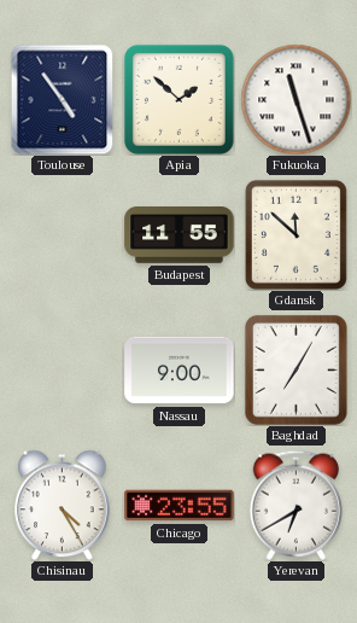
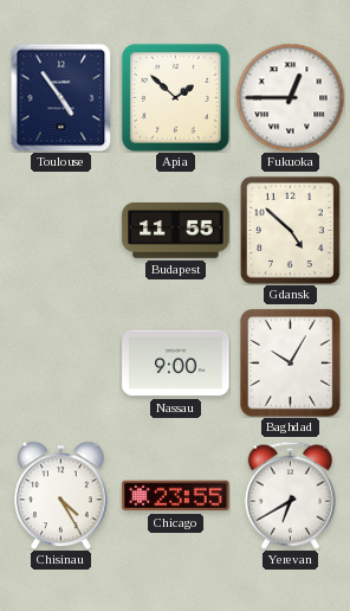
Fukuoka: 11:27 -> 12:45
Gdansk: 11:52 -> 4:52
Baghdad: 7:05 -> 10:05
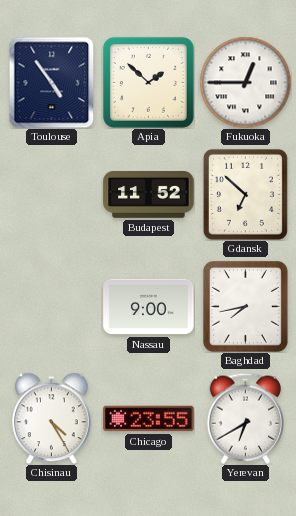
Budapest: 11:55 -> 11:52
Gdansk: 4:52 -> 6:52
Baghdad: 10:05 -> 7:43
